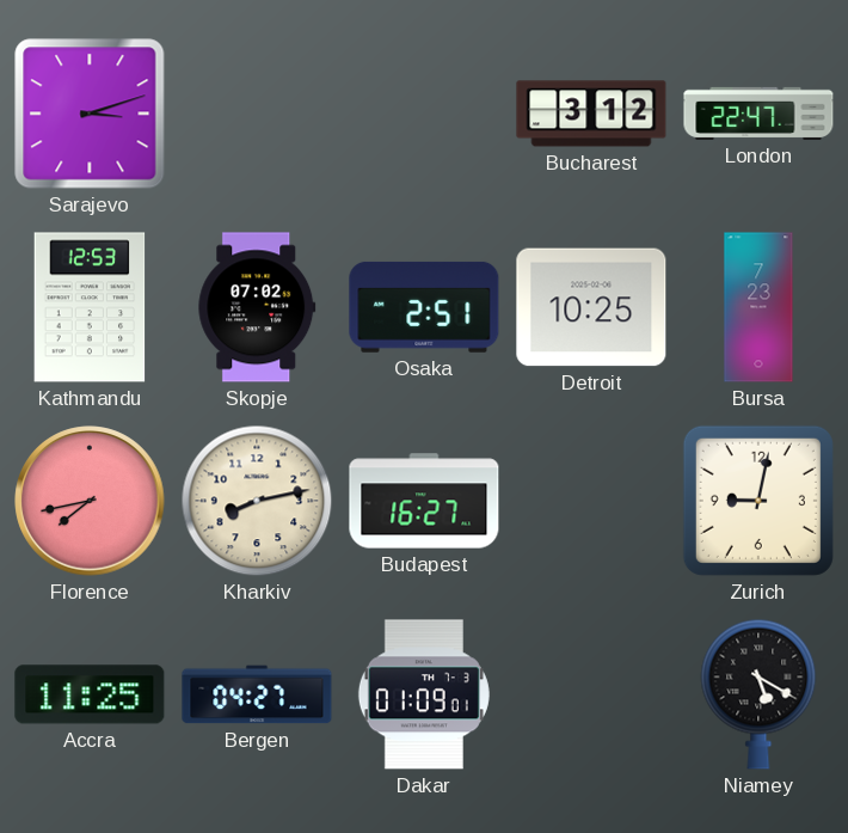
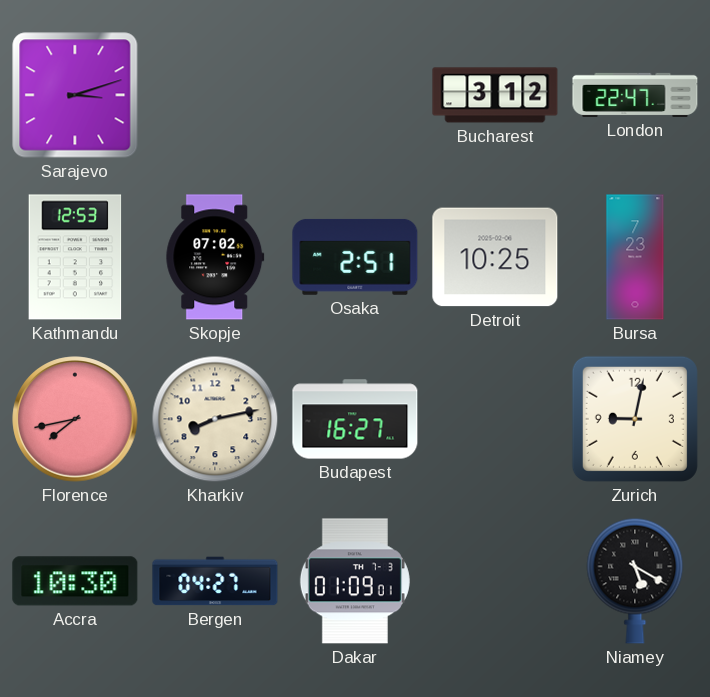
Accra: 11:25 -> 10:30
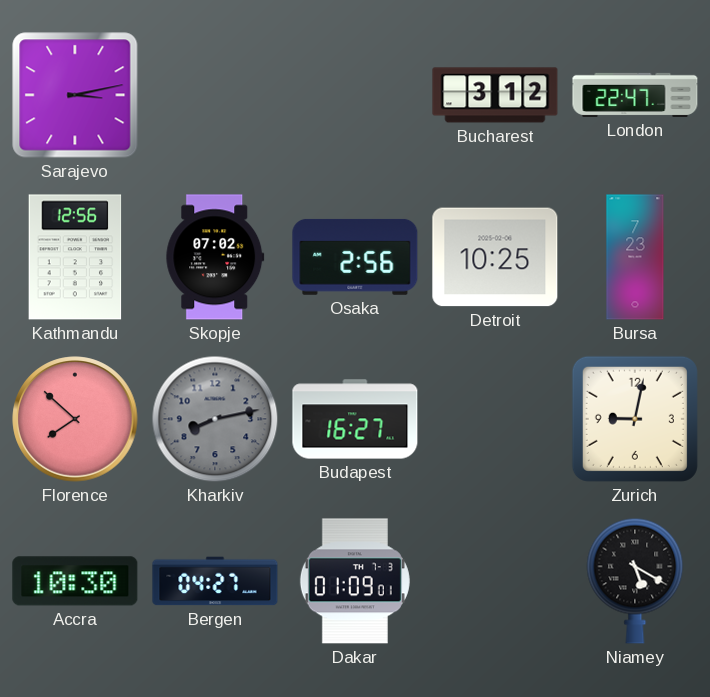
Sarajevo: 3:12 -> 3:13
Kathmandu: 12:53 -> 12:56
Osaka: 2:51 -> 2:56
Florence: 7:43 -> 7:52
Kharkiv dial: cream -> grey
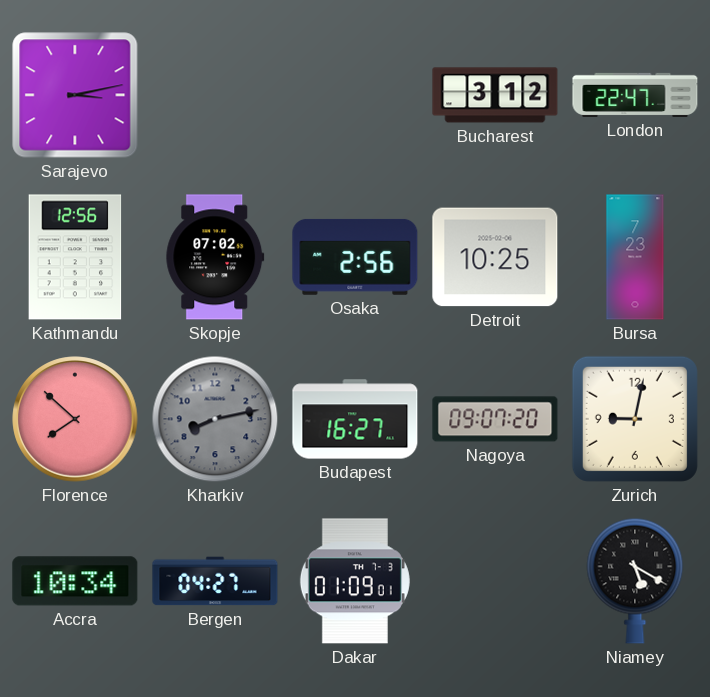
Nagoya: none -> 09:07
Accra: 10:30 -> 10:34
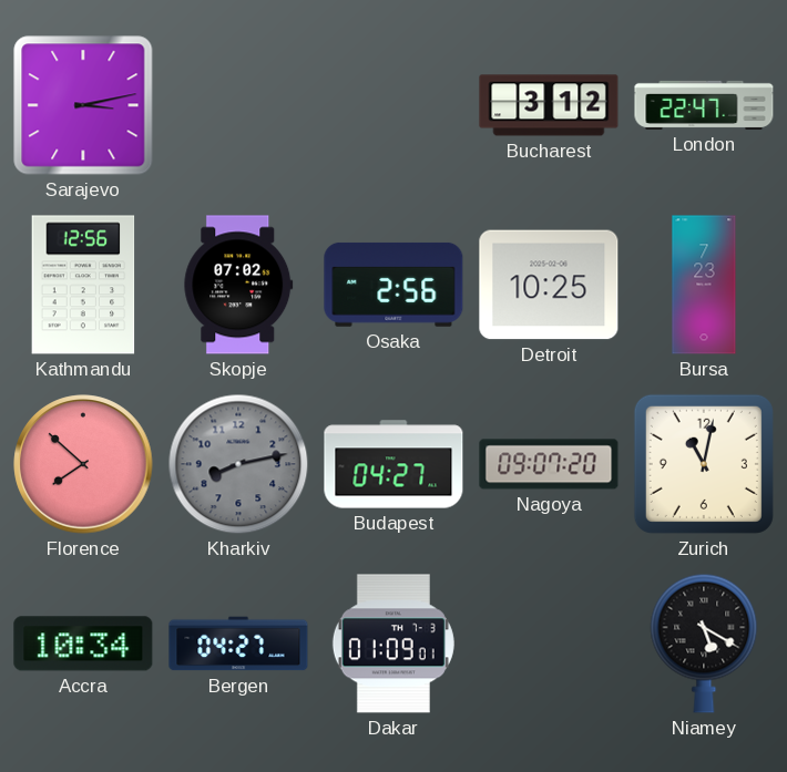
Budapest: 16:27 -> 04:27
Zurich: 9:02 -> 11:02
